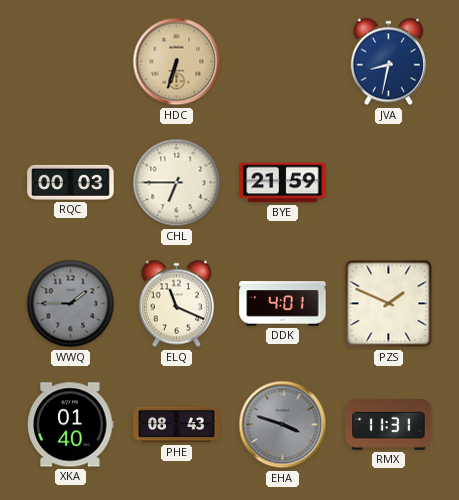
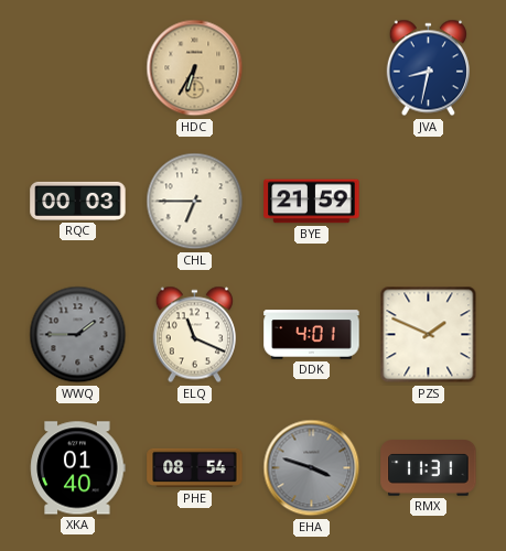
HDC: 6:33 -> 6:35
PHE: 08:43 -> 08:54
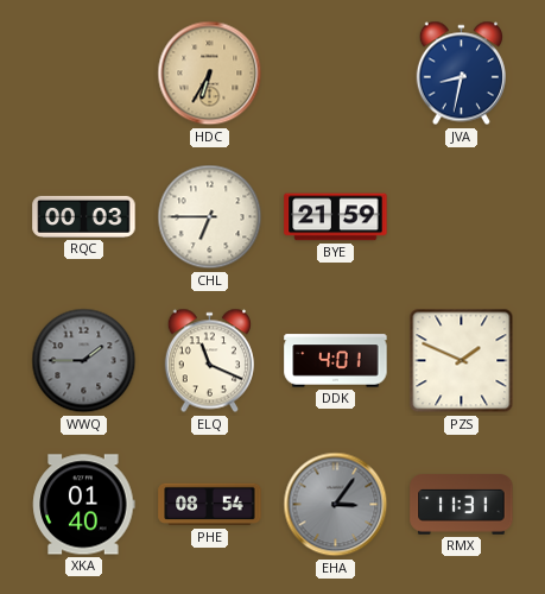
EHA: 3:48 -> 3:06
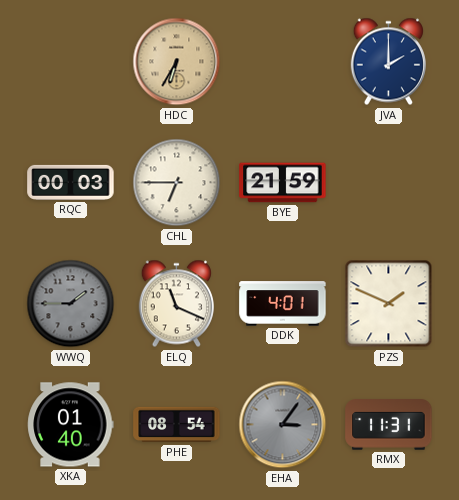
JVA: 8:32 -> 2:00
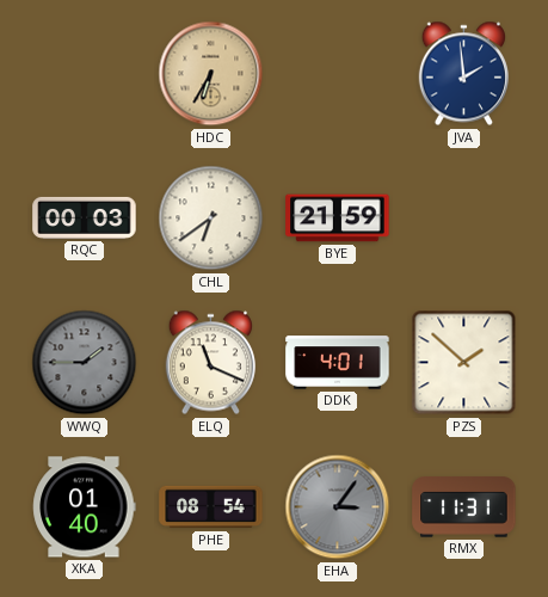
JVA: 2:00 -> 1:59
CHL: 6:45 -> 6:39
PZS: 1:49 -> 1:52
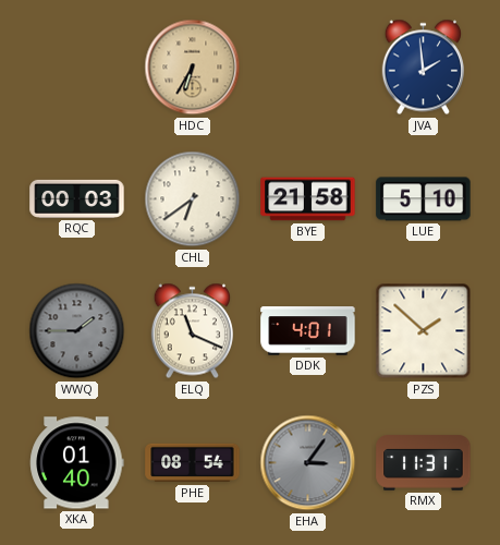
BYE: 21:59 -> 21:58
LUE: none -> 5:10
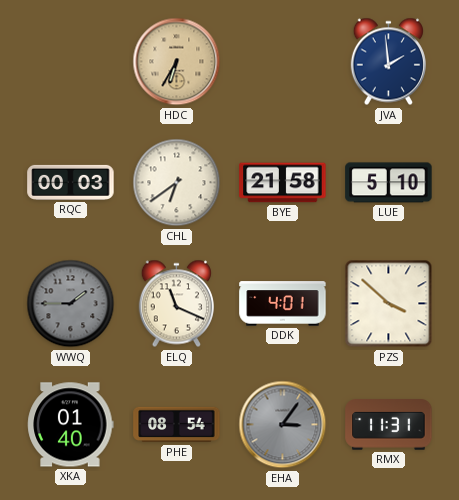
PZS: 1:52 -> 3:52
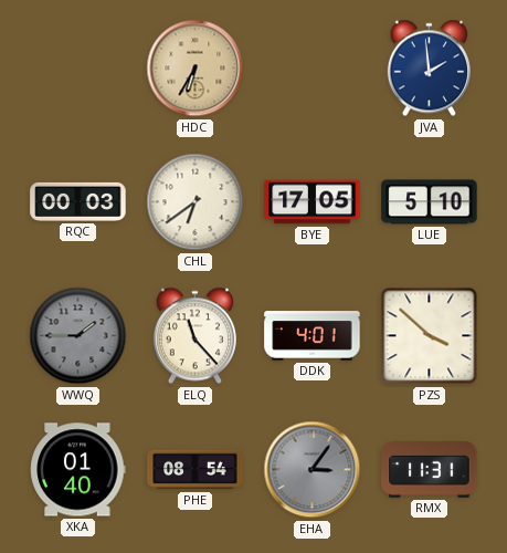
BYE: 21:58 -> 17:05
ELQ: 11:19 -> 11:23
